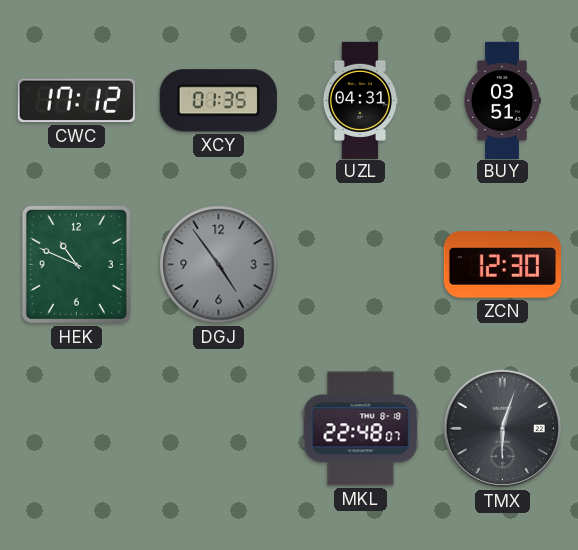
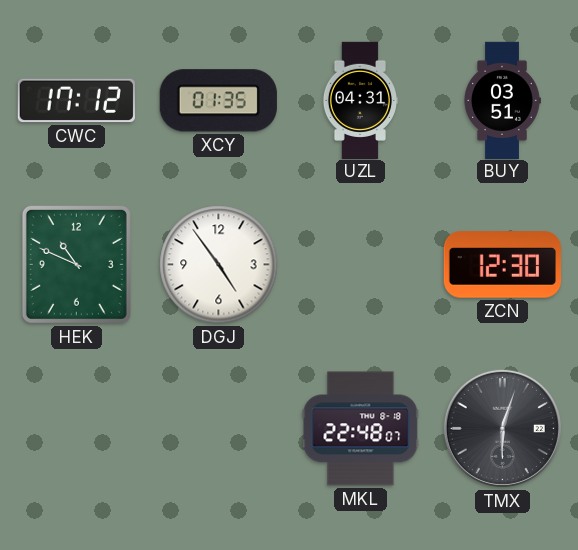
DGJ dial: grey -> white
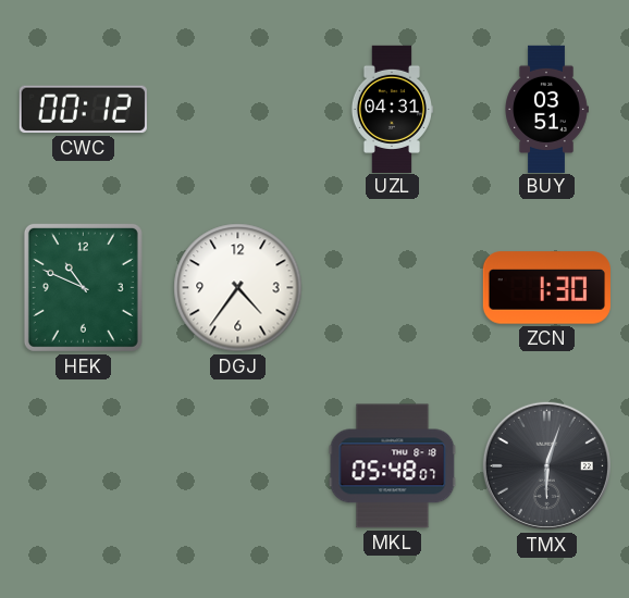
CWC: 17:12 -> 00:12
XCY: 01:35 -> none
DGJ: 4:54 -> 4:36
ZCN: 12:30 -> 1:30
MKL: 22:48 -> 05:48
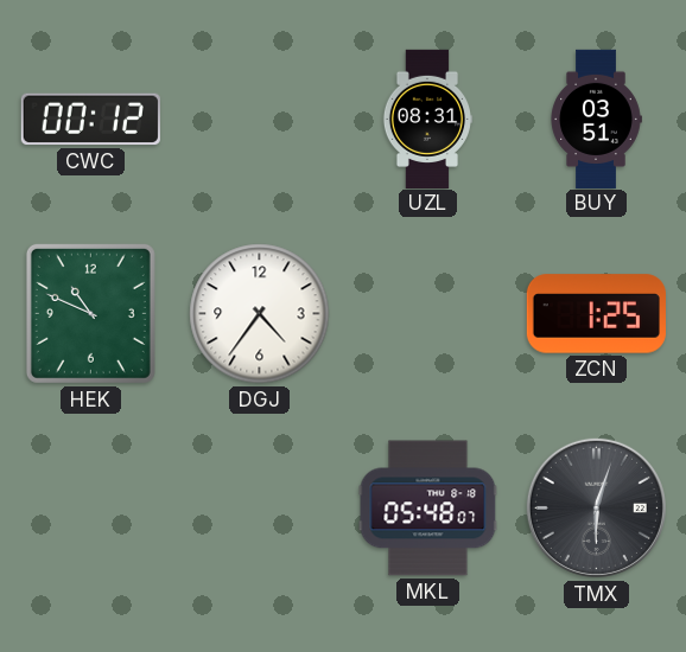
UZL: 04:31 -> 08:31
ZCN: 1:30 -> 1:25
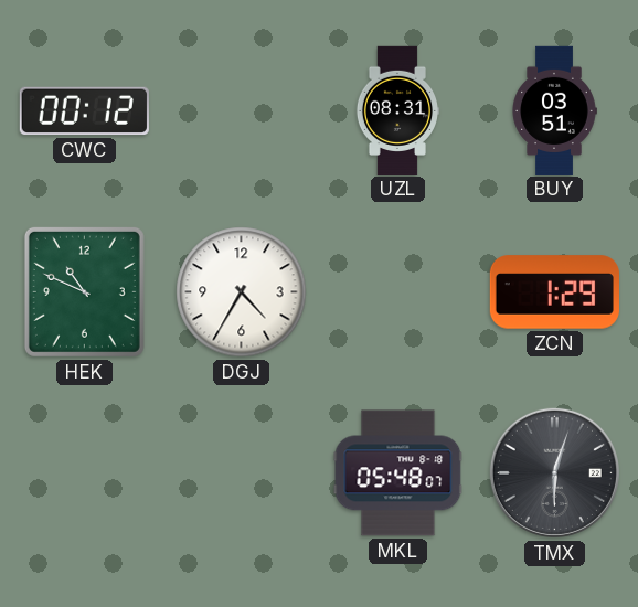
DGJ: 4:36 -> 4:35
ZCN: 1:25 -> 1:29
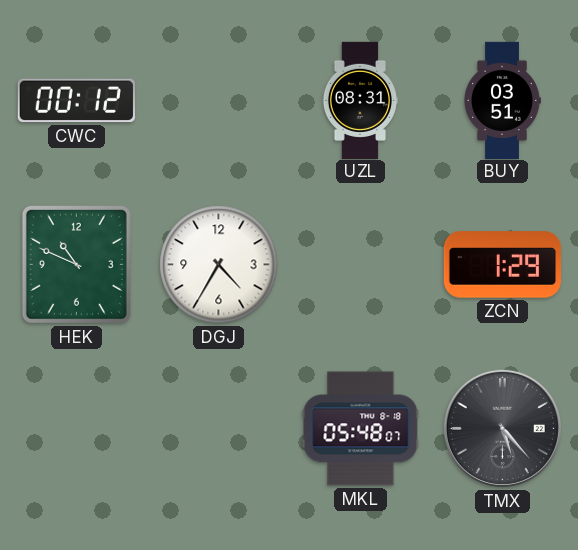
TMX: 6:03 -> 5:23
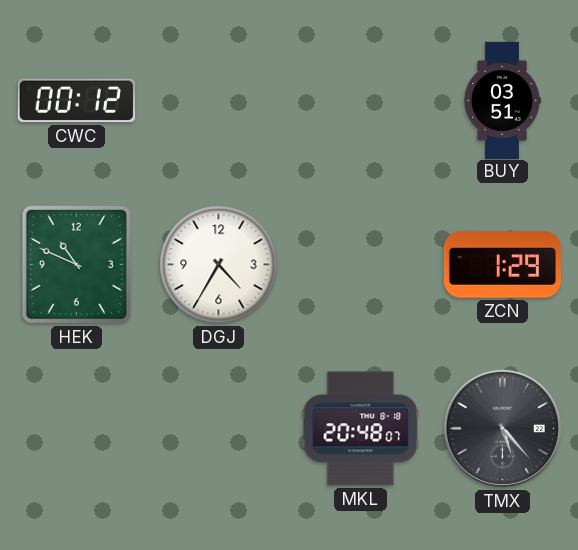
UZL: 08:31 -> none
MKL: 05:48 -> 20:48
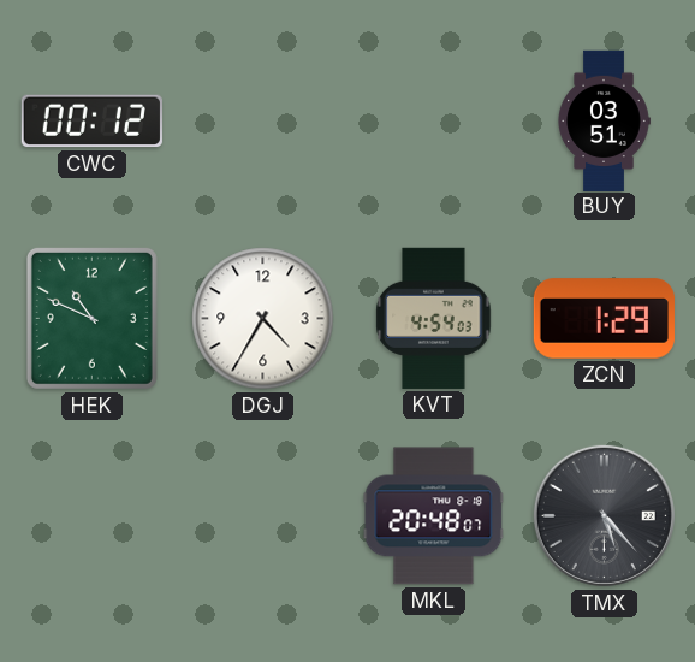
KVT: none -> 4:54
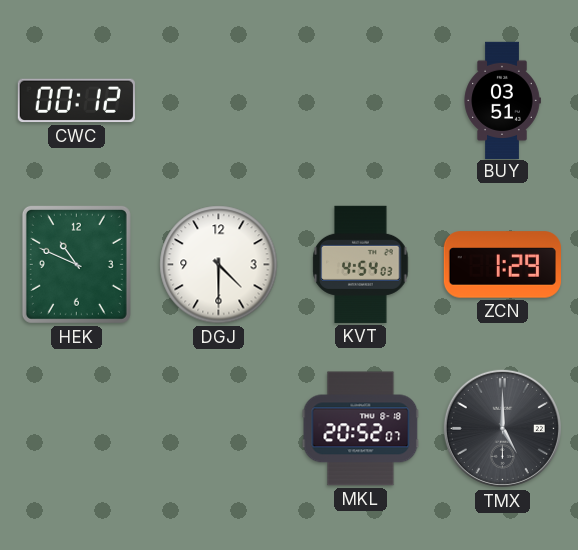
DGJ: 4:35 -> 4:30
MKL: 20:48 -> 20:52
TMX: 5:23 -> 5:00
